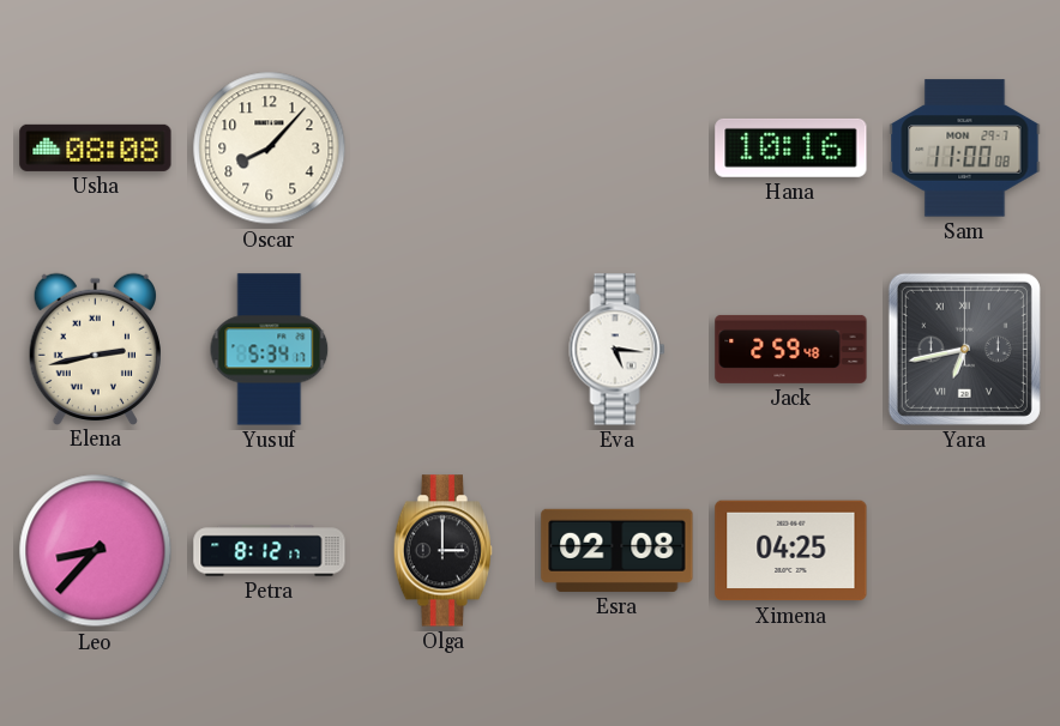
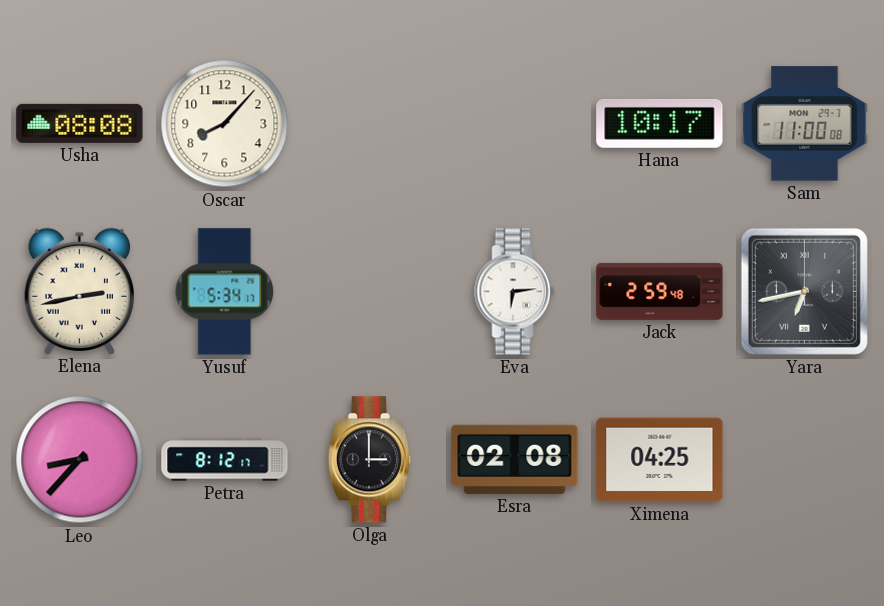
Hana: 10:16 -> 10:17
Eva: 5:16 -> 6:14
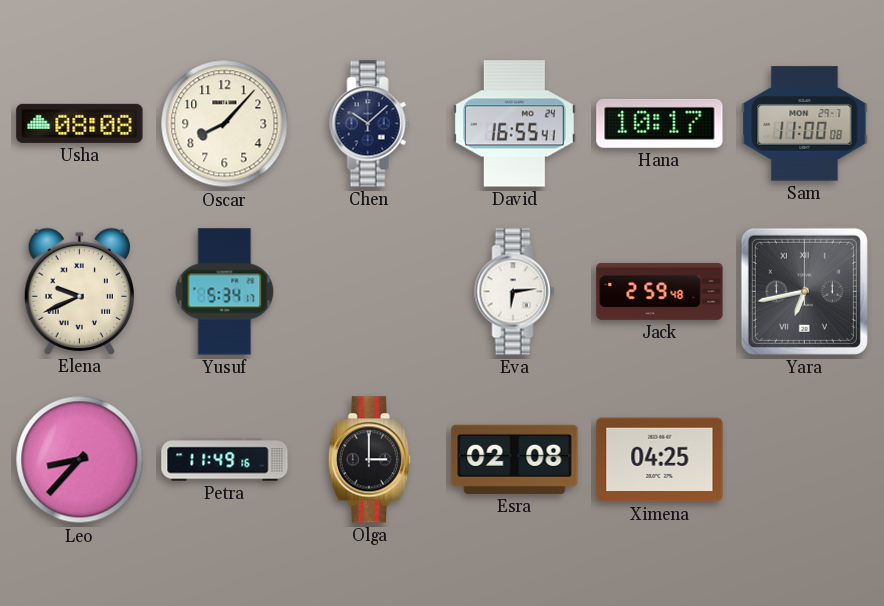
Chen: none -> 10:08
David: none -> 16:55
Elena: 2:43 -> 9:41
Petra: 8:12 -> 11:49
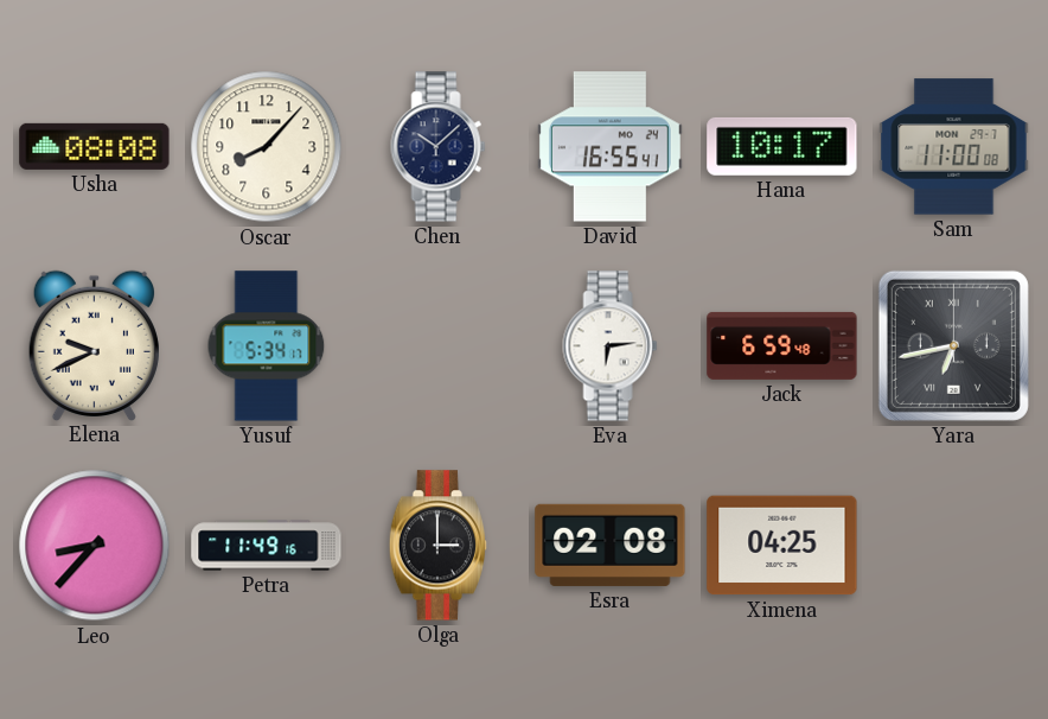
Jack: 2:59 -> 6:59
